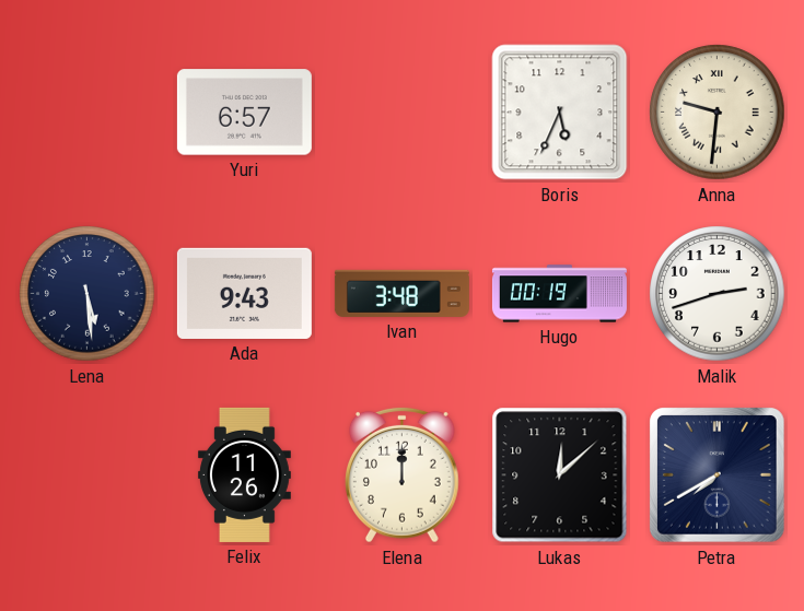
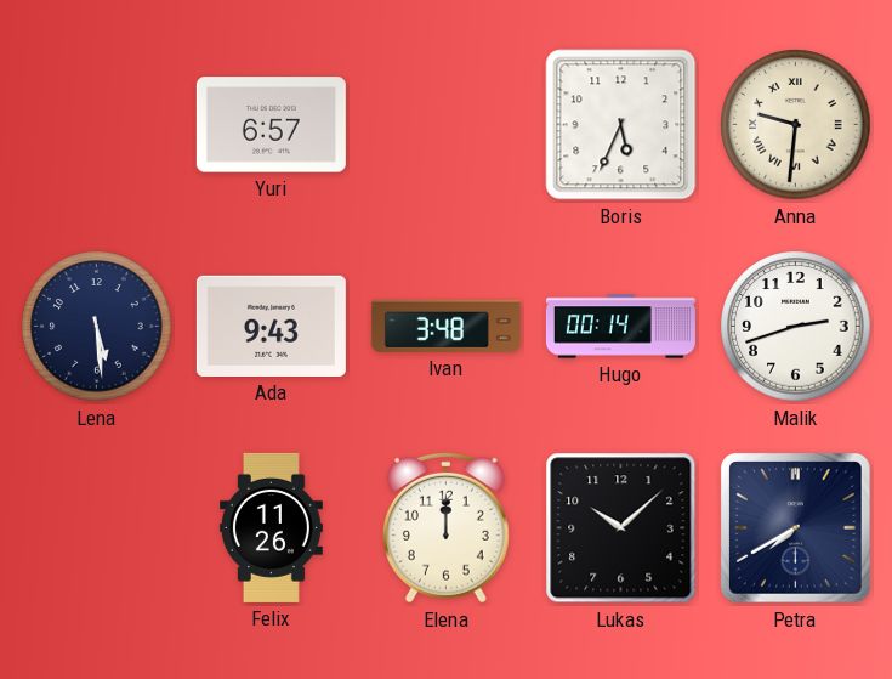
Hugo: 00:19 -> 00:14
Lukas: 12:08 -> 10:08
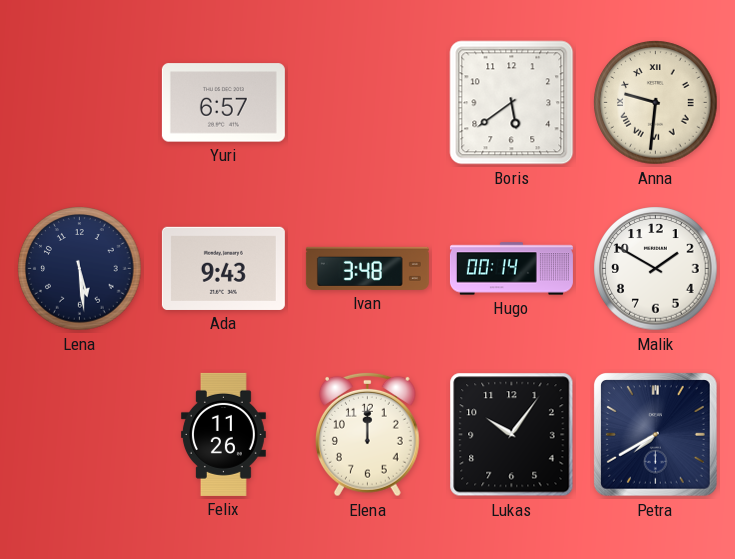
Boris: 5:34 -> 5:39
Malik: 2:42 -> 1:50
Lukas: 10:08 -> 10:06
